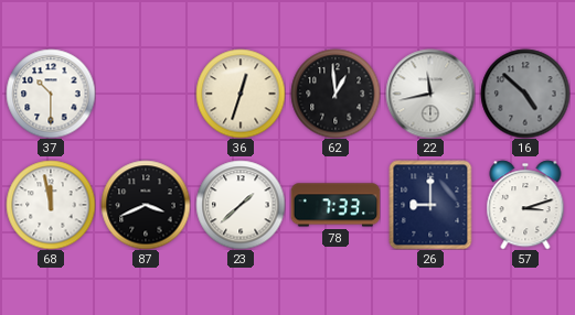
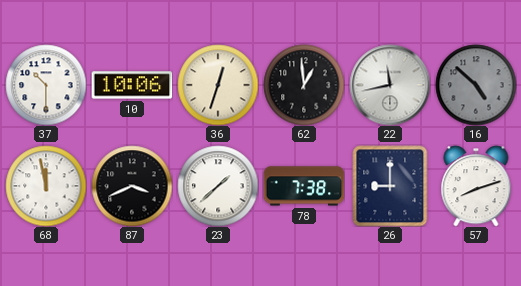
10: none -> 10:06
78: 7:33 -> 7:38
57: 3:12 -> 8:12
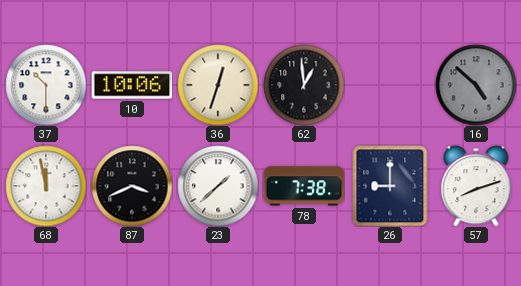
22: 11:43 -> none
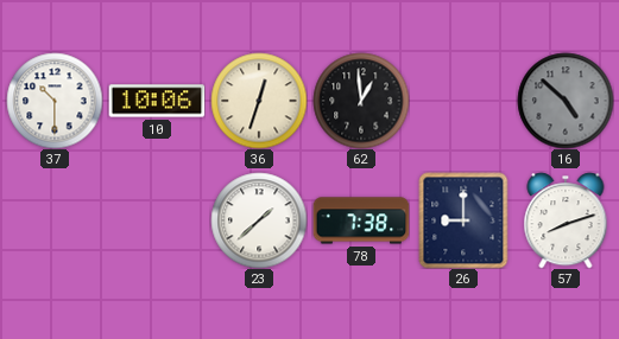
68: 11:58 -> none
87: 3:41 -> none
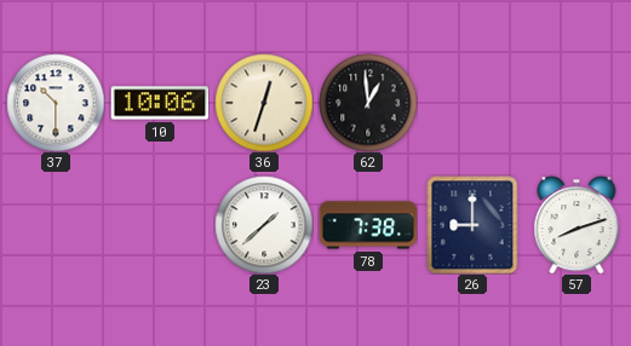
16: 4:52 -> none
